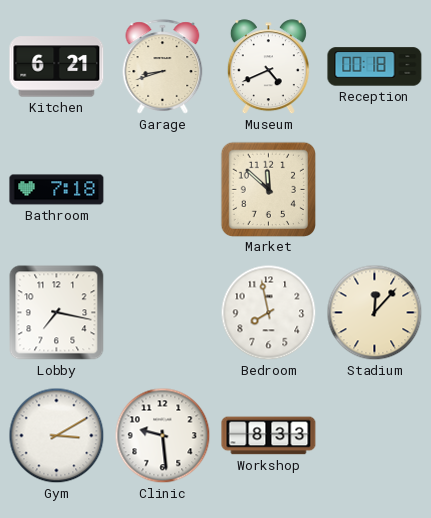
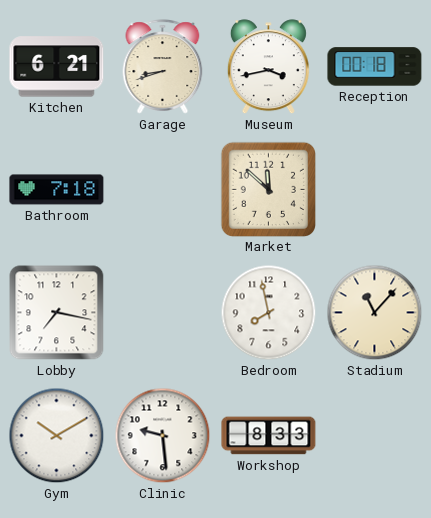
Museum: 4:41 -> 3:43
Stadium: 12:07 -> 11:07
Gym: 3:10 -> 10:10
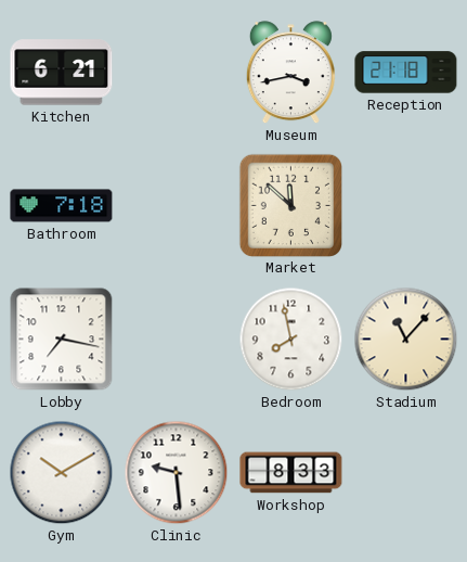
Garage: 8:42 -> none
Reception: 00:18 -> 21:18
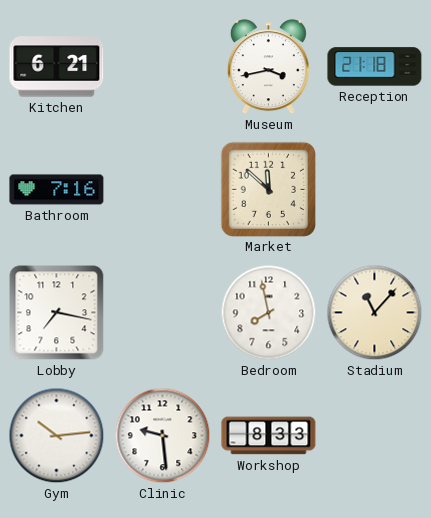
Bathroom: 7:18 -> 7:16
Gym: 10:10 -> 10:14
